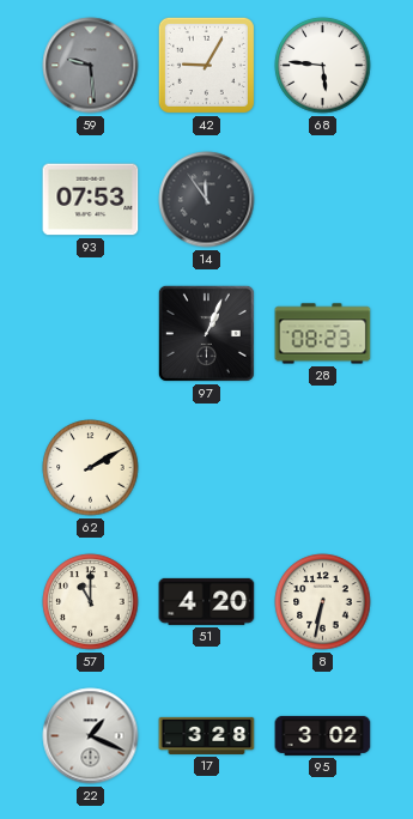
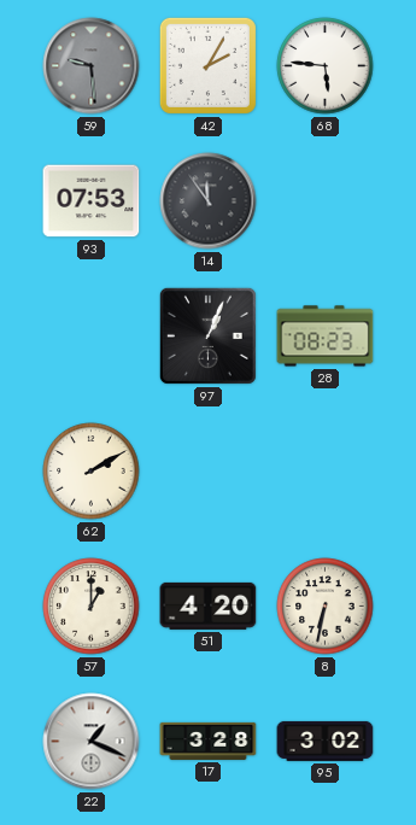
42: 9:05 -> 2:05
57: 11:00 -> 1:00
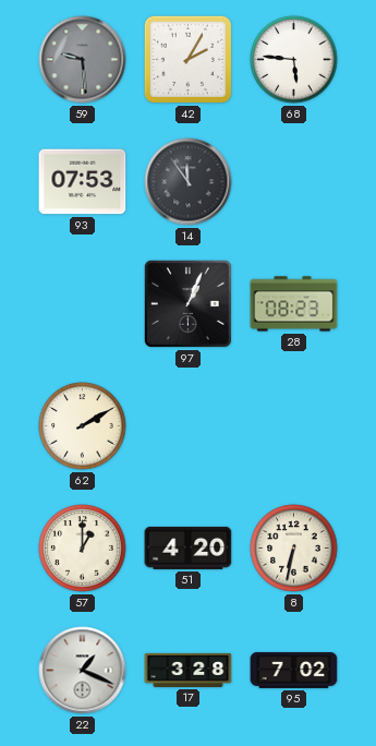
95: 3:02 -> 7:02
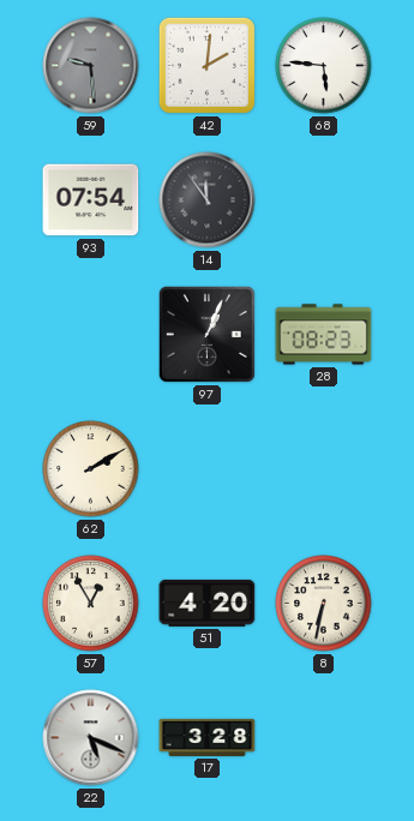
42: 2:05 -> 2:01
93: 07:53 -> 07:54
57: 1:00 -> 12:55
22: 1:19 -> 5:19
95: 7:02 -> none
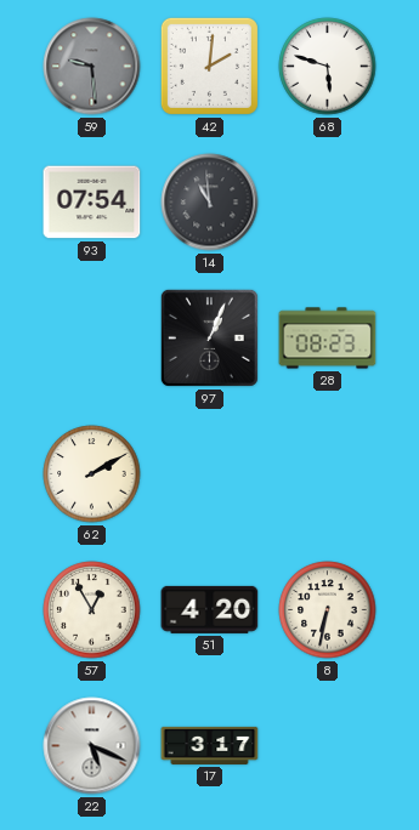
68: 5:46 -> 5:48
14: 11:54 -> 10:59
17: 3:28 -> 3:17
